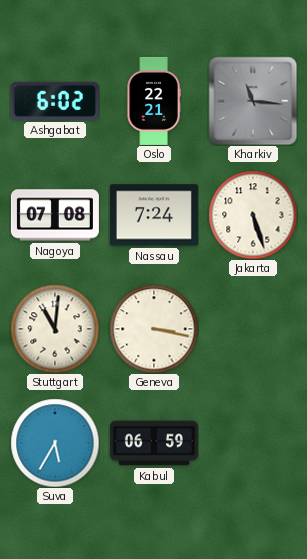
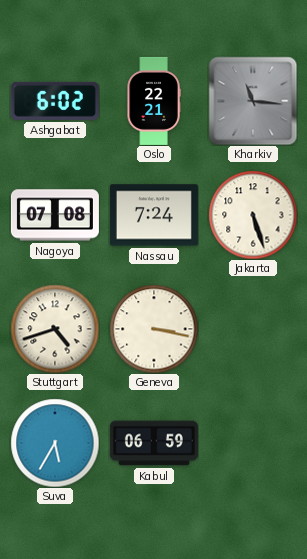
Stuttgart: 11:01 -> 4:42
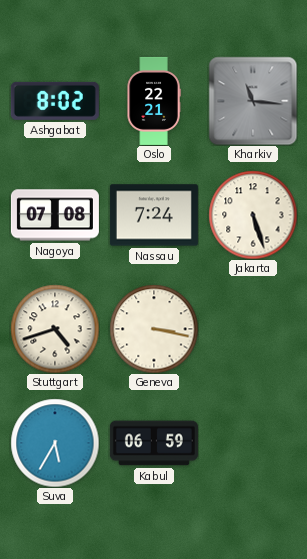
Ashgabat: 6:02 -> 8:02
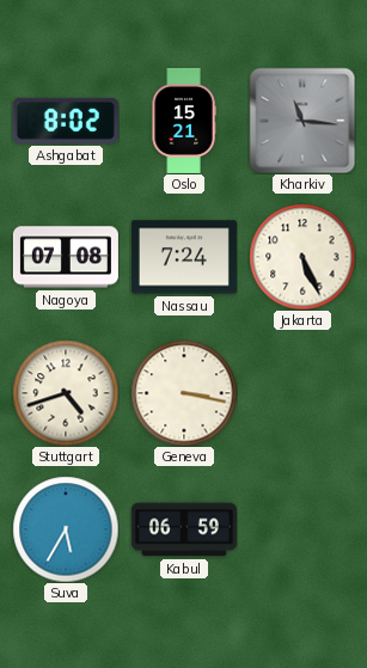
Oslo: 22:21 -> 15:21
Jakarta: 5:27 -> 5:26
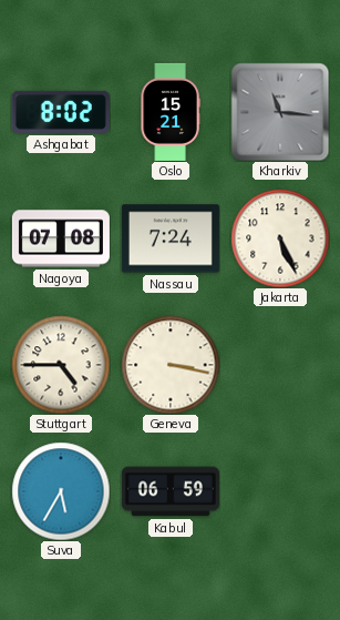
Stuttgart: 4:42 -> 4:45
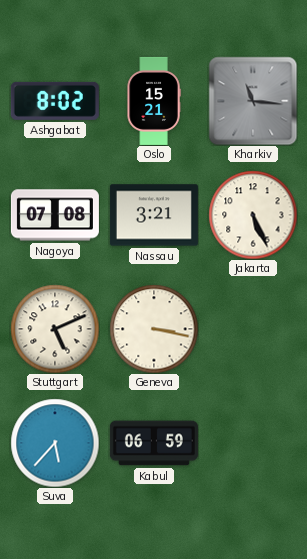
Nassau: 7:24 -> 3:21
Stuttgart: 4:45 -> 5:11
Suva: 5:35 -> 5:37
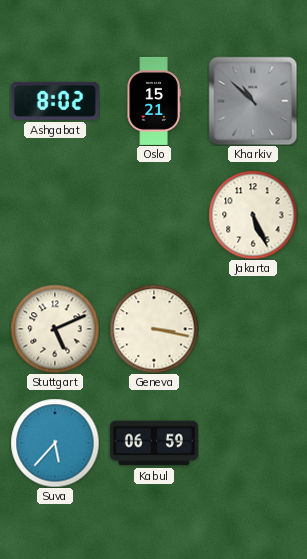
Kharkiv: 11:16 -> 10:52
Nagoya: 07:08 -> none
Nassau: 3:21 -> none
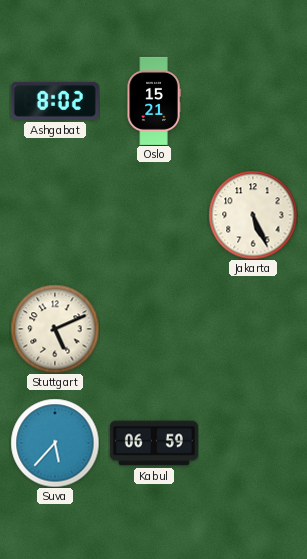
Kharkiv: 10:52 -> none
Geneva: 3:17 -> none
